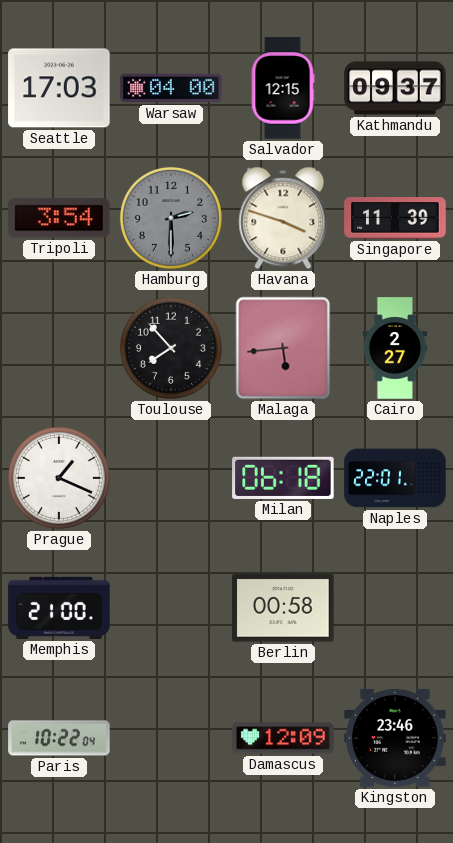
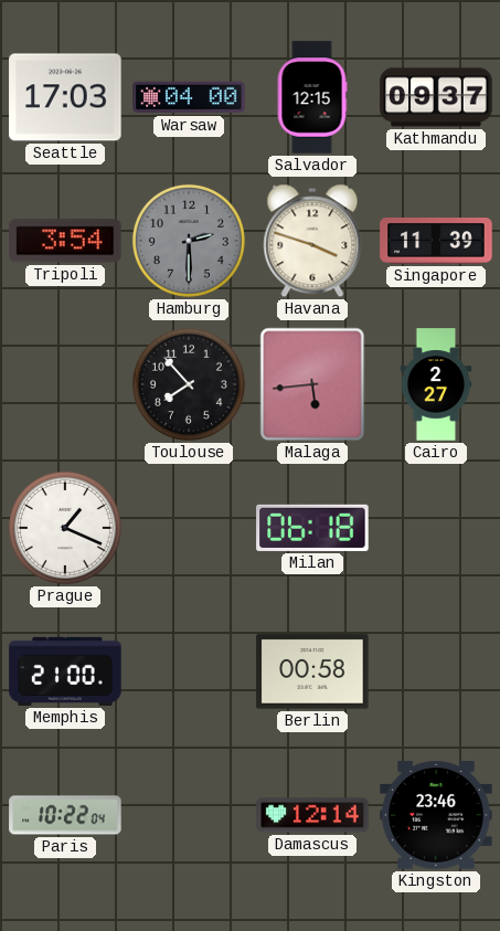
Naples: 22:01 -> none
Damascus: 12:09 -> 12:14
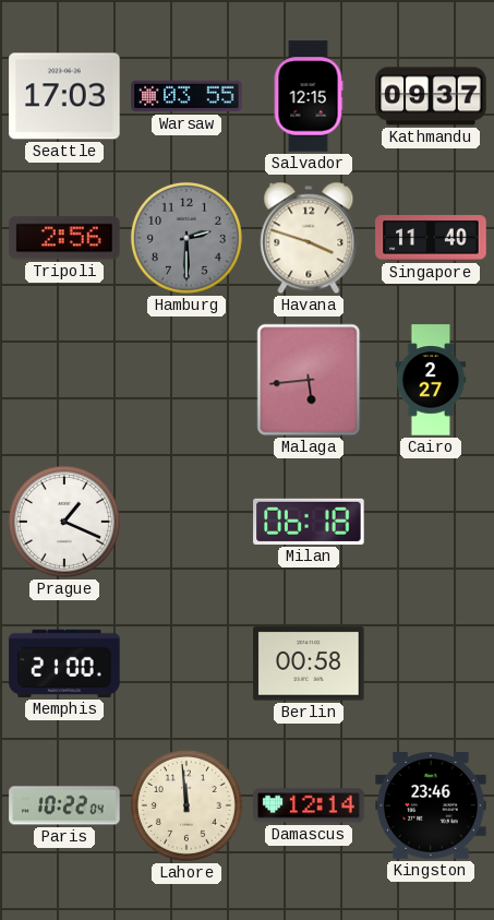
Warsaw: 04:00 -> 03:55
Tripoli: 3:54 -> 2:56
Singapore: 11:39 -> 11:40
Toulouse: 7:53 -> none
Lahore: none -> 11:59
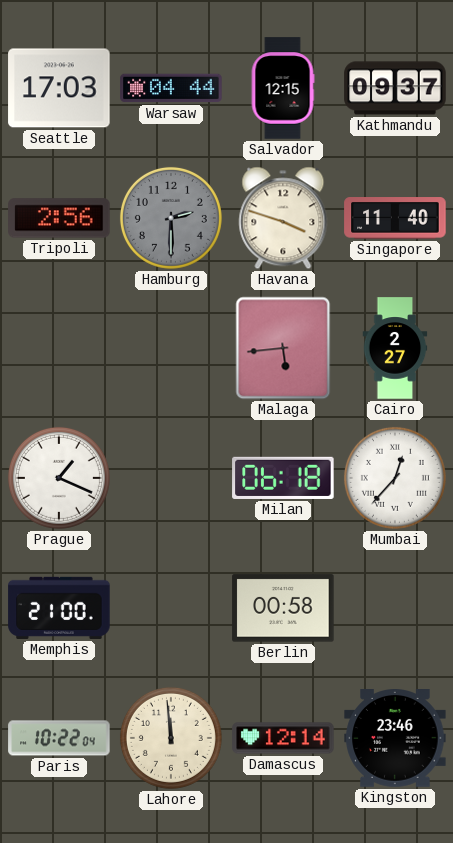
Warsaw: 03:55 -> 04:44
Mumbai: none -> 12:37
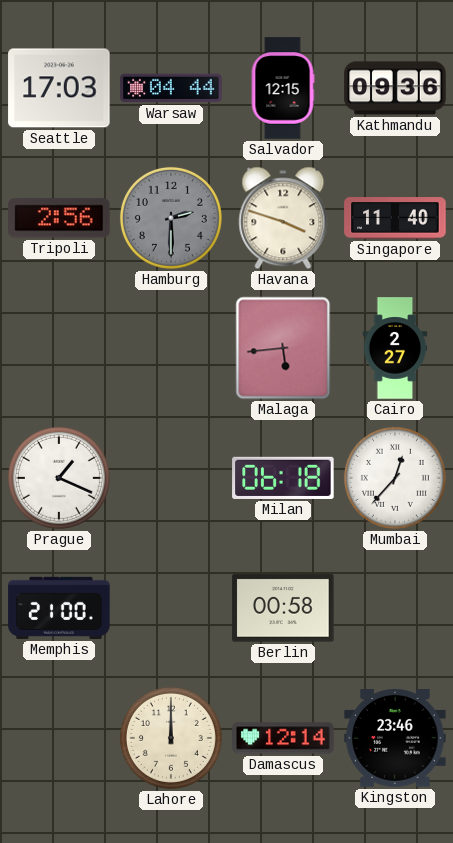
Kathmandu: 09:37 -> 09:36
Paris: 10:22 -> none
Lahore: 11:59 -> 12:00
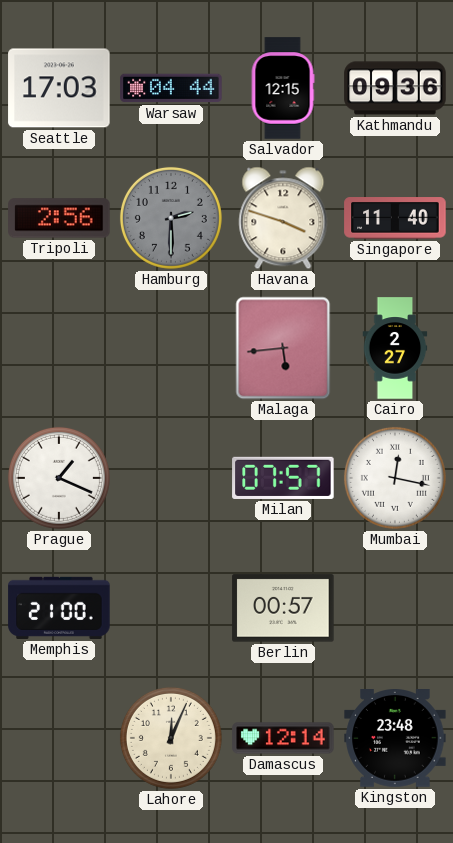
Milan: 06:18 -> 07:57
Mumbai: 12:37 -> 12:17
Berlin: 00:58 -> 00:57
Lahore: 12:00 -> 12:04
Kingston: 23:46 -> 23:48
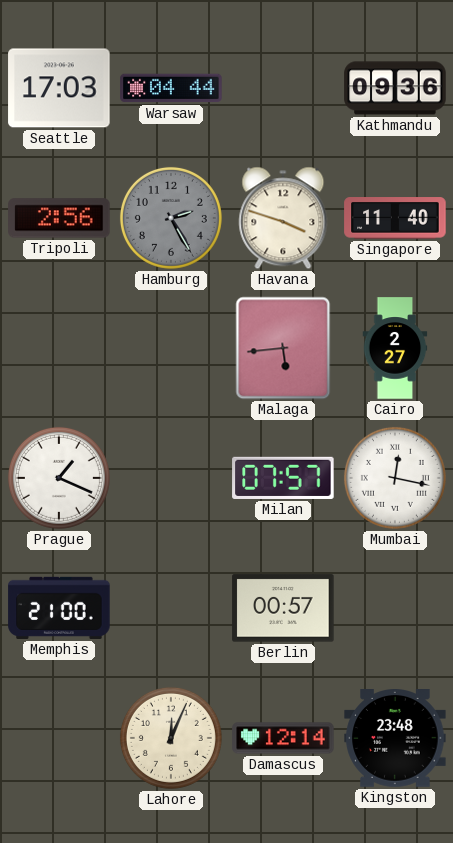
Salvador: 12:15 -> none
Hamburg: 2:30 -> 2:25
